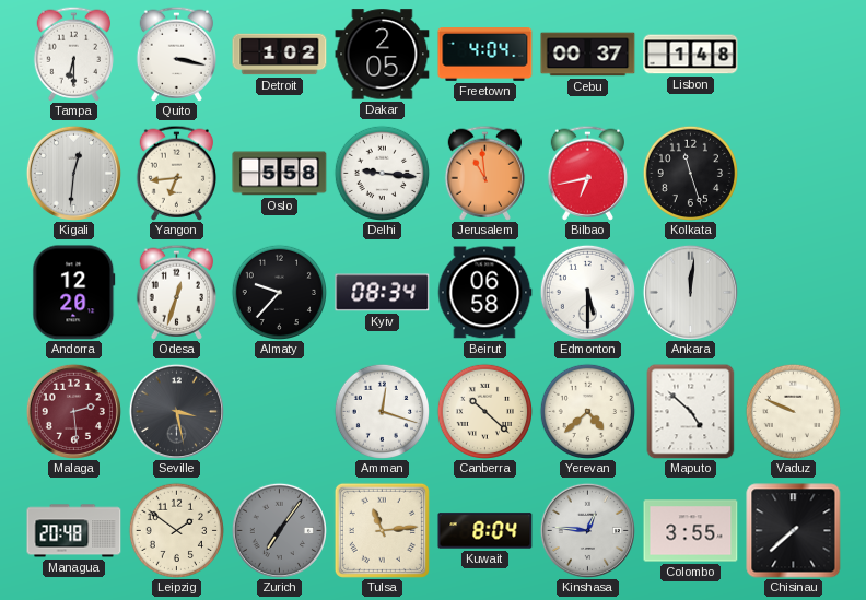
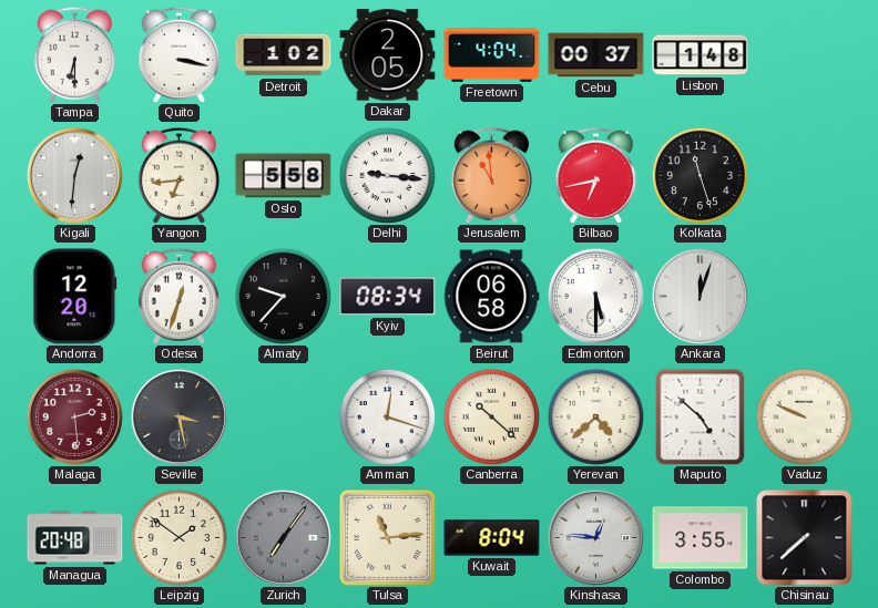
Ankara: 12:01 -> 12:03
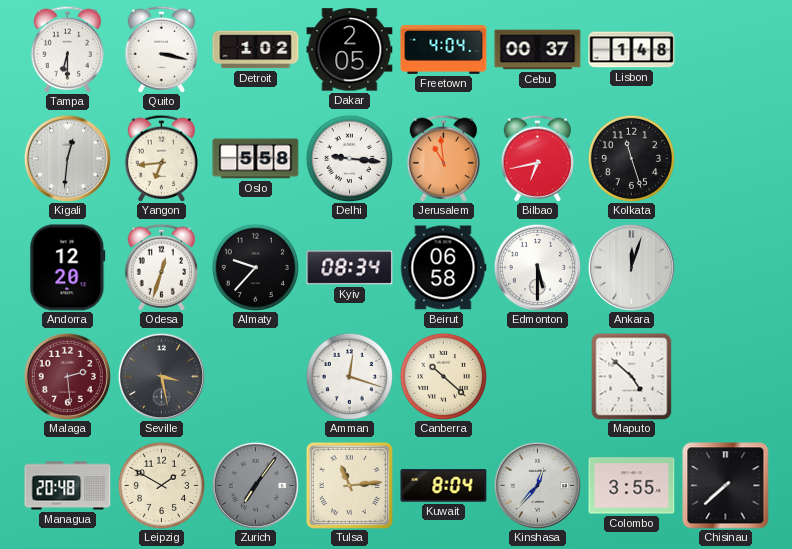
Yerevan: 4:38 -> none
Vaduz: 9:49 -> none
Leipzig: 1:51 -> 1:50
Kinshasa: 12:46 -> 12:37
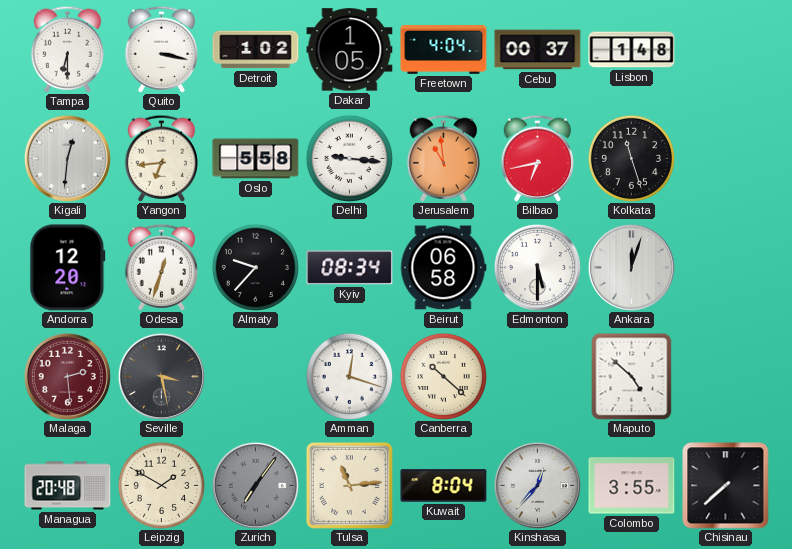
Dakar: 2:05 -> 1:05
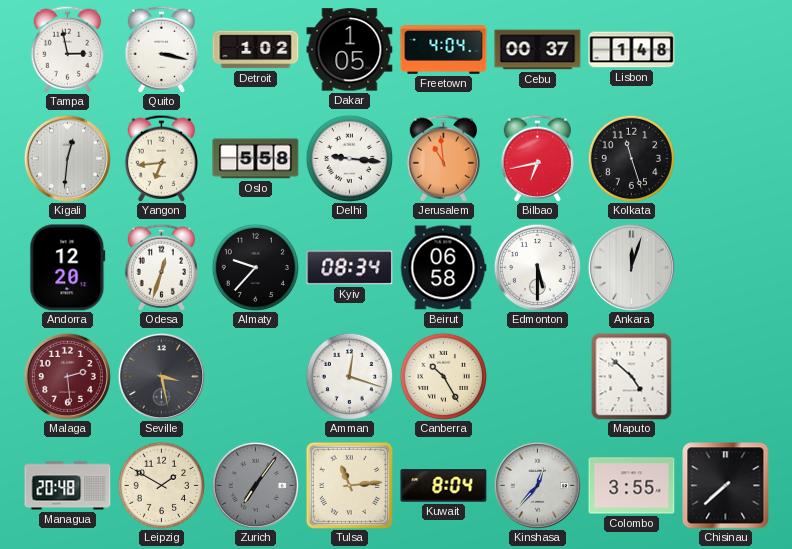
Tampa: 6:30 -> 2:58
Canberra: 10:22 -> 10:25
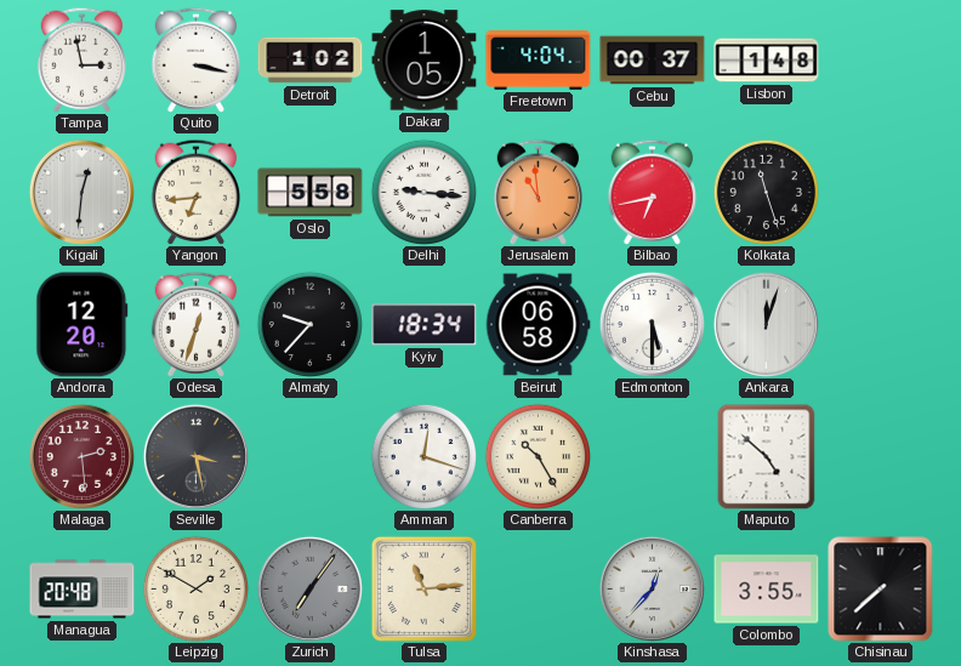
Kyiv: 08:34 -> 18:34
Kuwait: 8:04 -> none
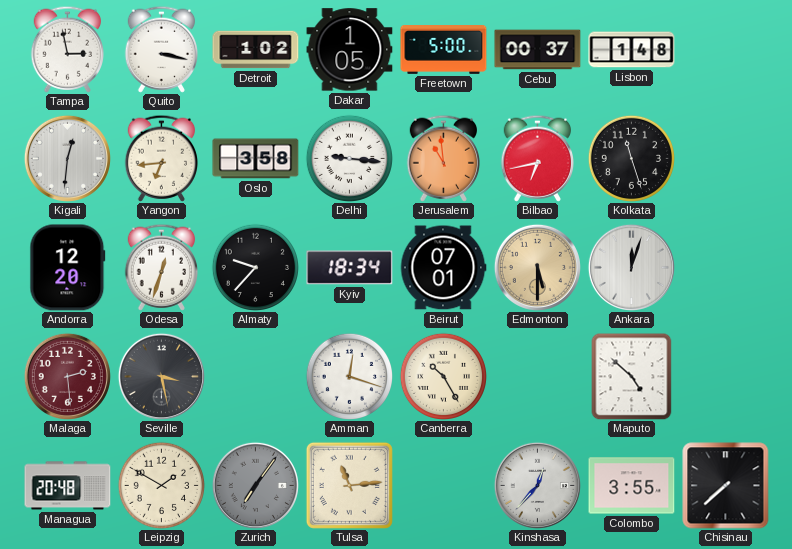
Freetown: 4:04 -> 5:00
Oslo: 5:58 -> 3:58
Beirut: 06:58 -> 07:01
Edmonton dial: white -> champagne
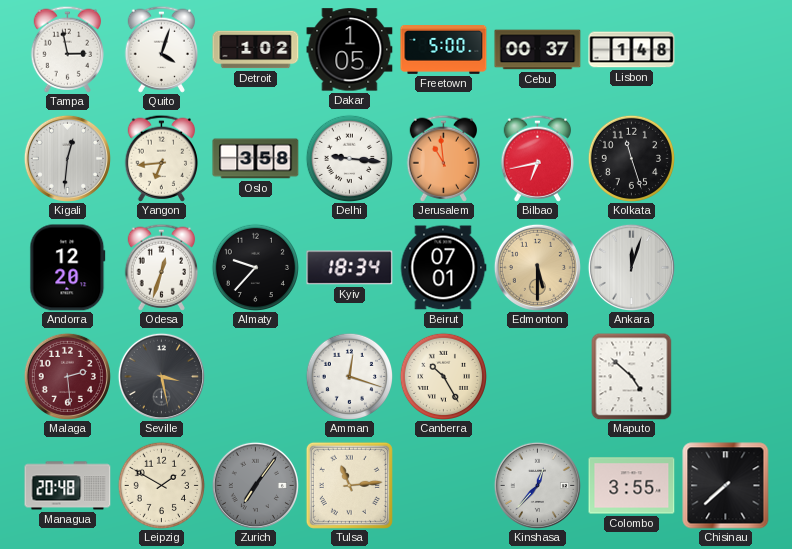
Quito: 3:17 -> 4:03
